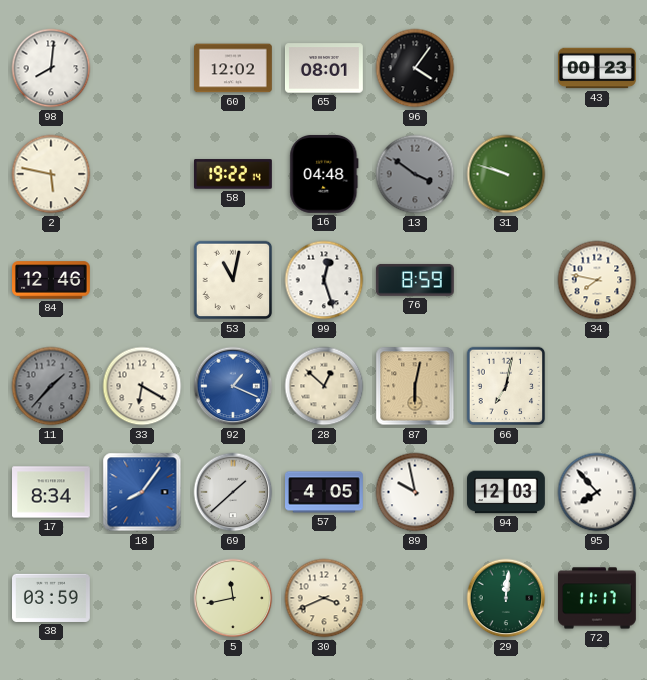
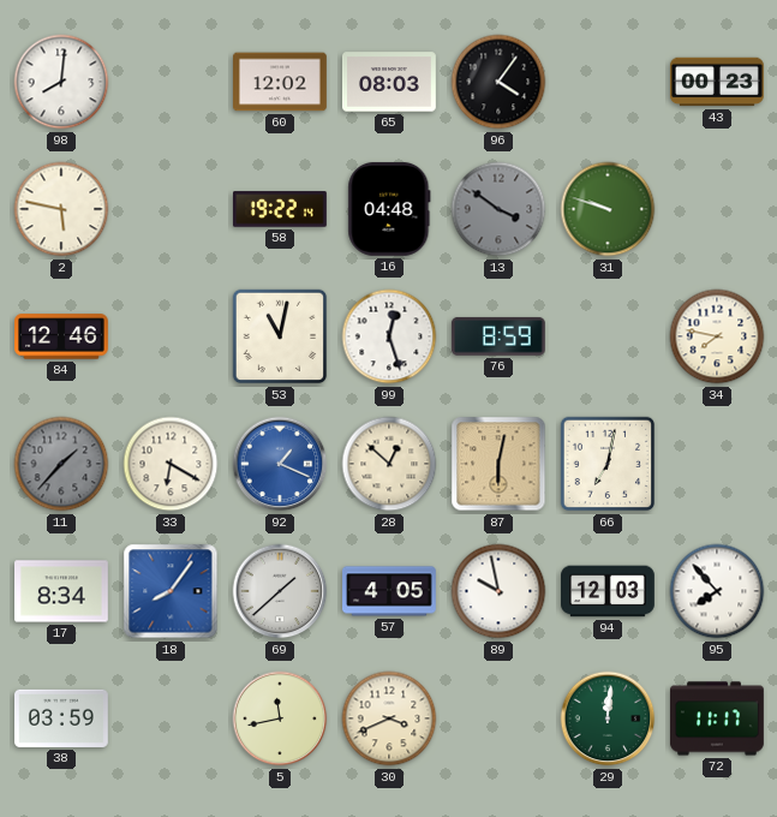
65: 08:01 -> 08:03
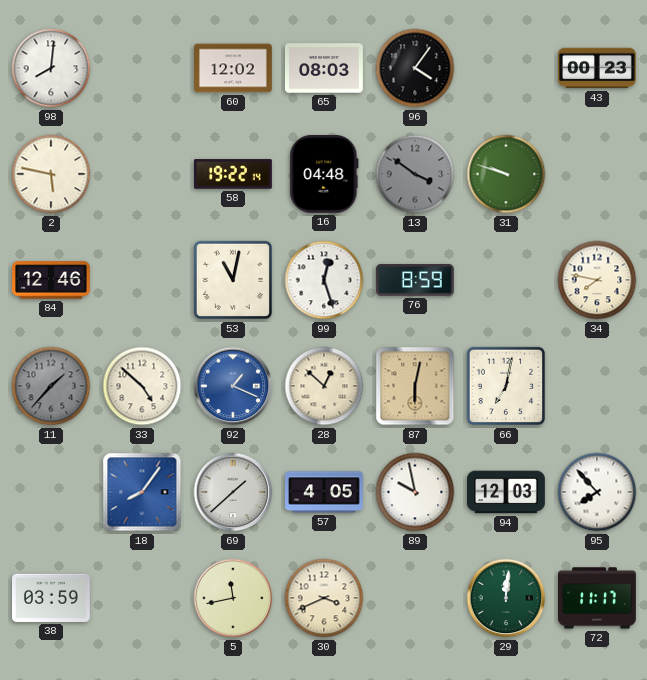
33: 6:20 -> 4:52
17: 8:34 -> none
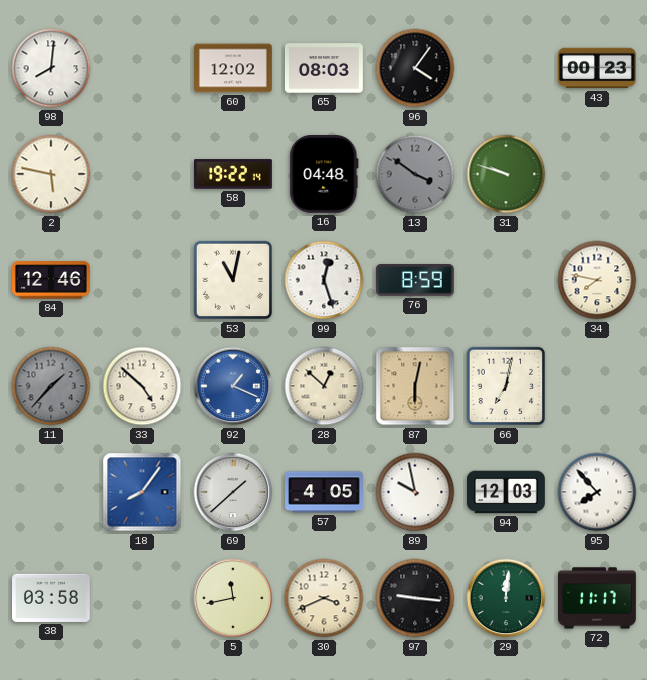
38: 03:59 -> 03:58
97: none -> 9:16
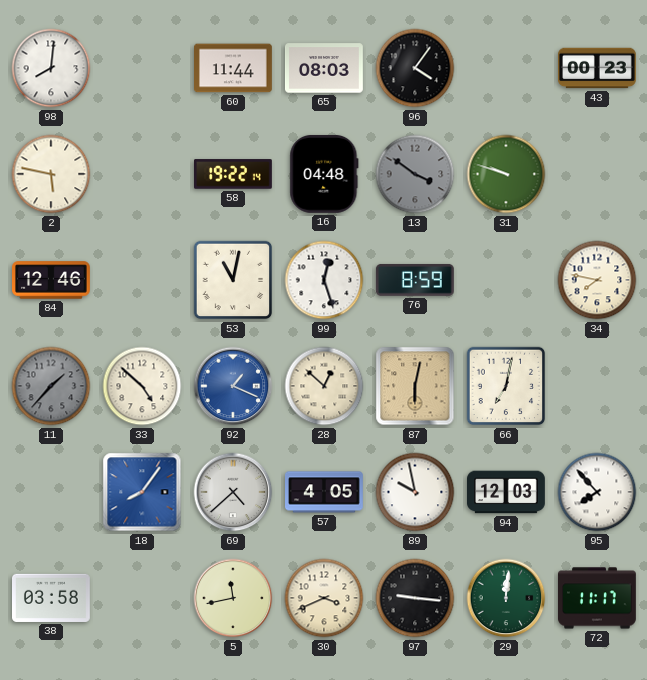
60: 12:02 -> 11:44
69: 1:38 -> 4:38
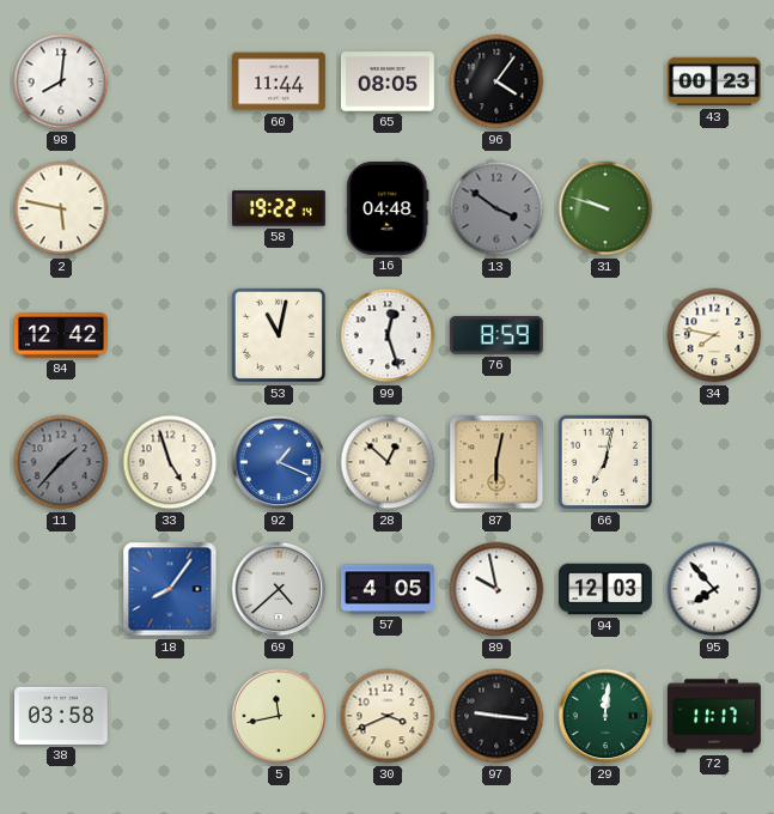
65: 08:03 -> 08:05
84: 12:46 -> 12:42
33: 4:52 -> 4:57
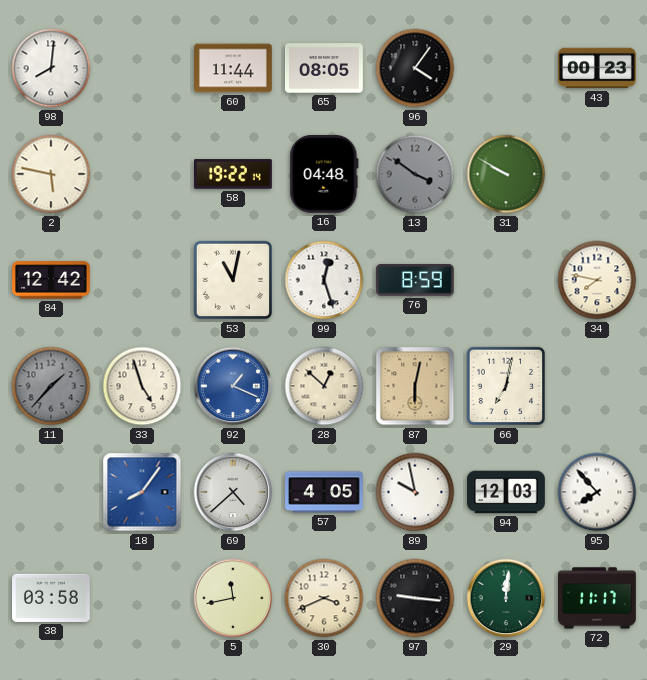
31: 9:48 -> 9:50
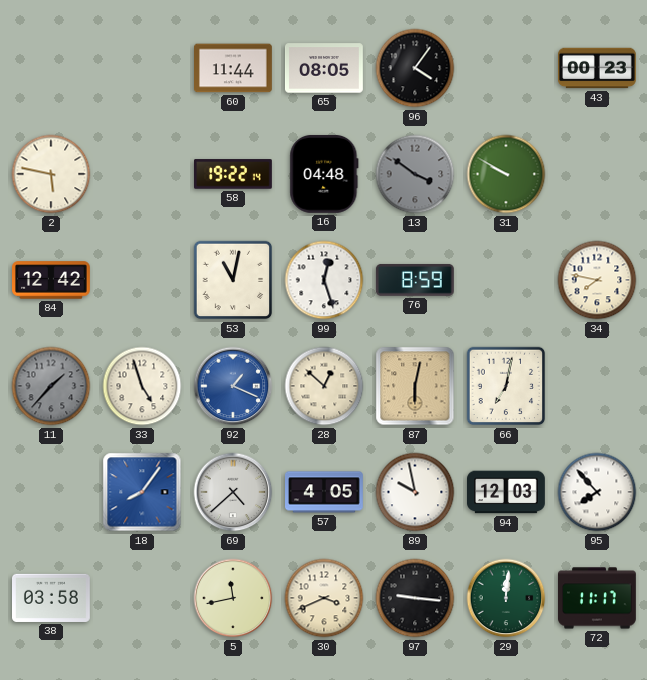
98: 8:01 -> none
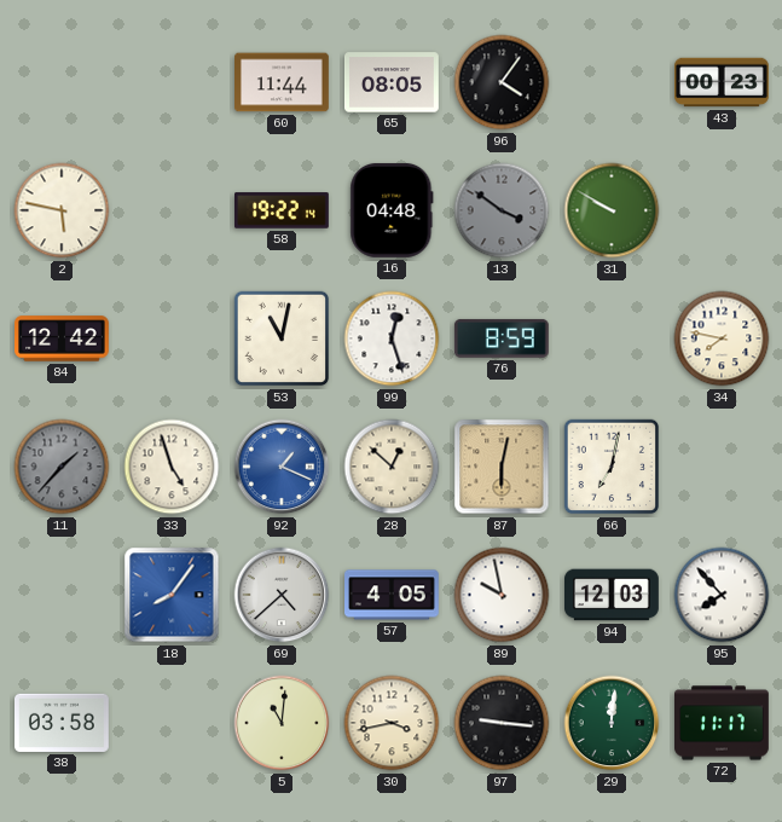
5: 11:43 -> 11:01
30: 3:41 -> 3:43
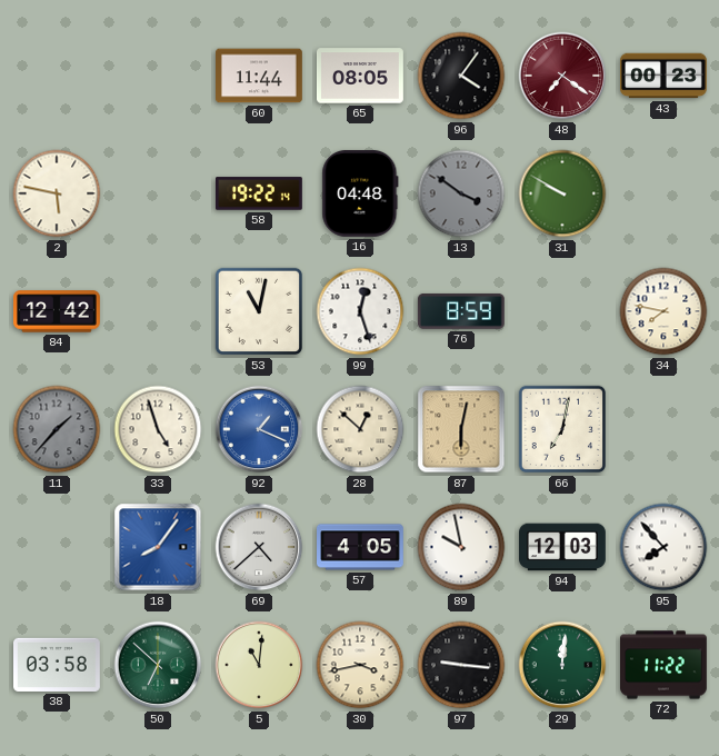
48: none -> 7:21
50: none -> 6:52
72: 11:17 -> 11:22
